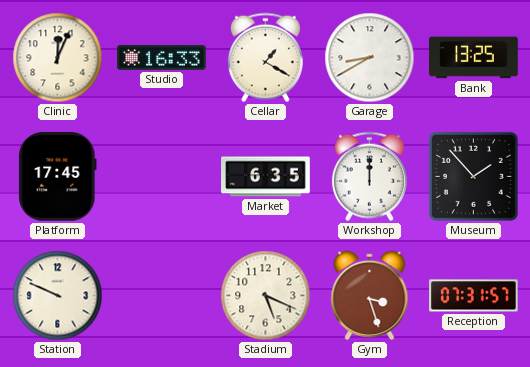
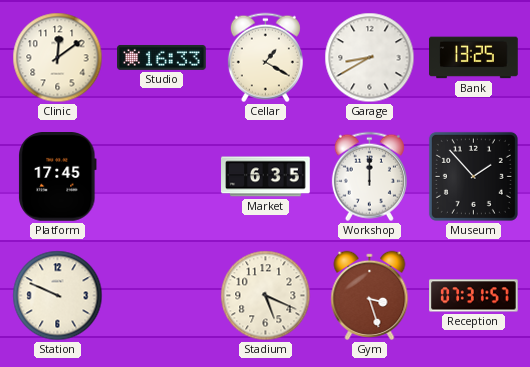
Clinic: 12:04 -> 12:09
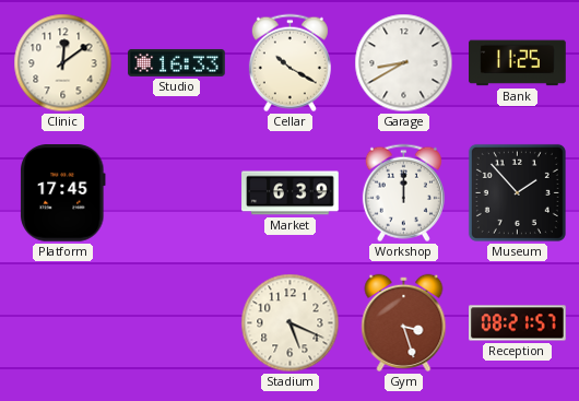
Cellar: 1:20 -> 10:20
Bank: 13:25 -> 11:25
Market: 6:35 -> 6:39
Station: 9:49 -> none
Reception: 07:31 -> 08:21
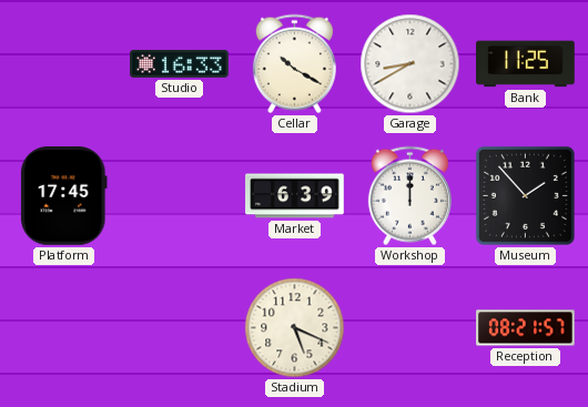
Clinic: 12:09 -> none
Gym: 3:27 -> none
